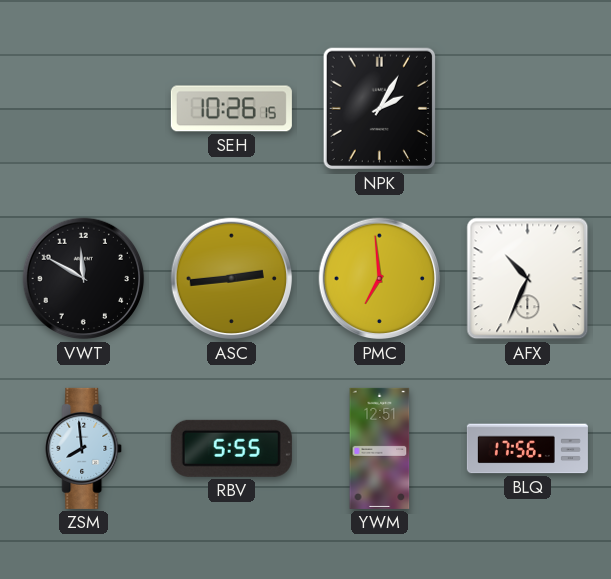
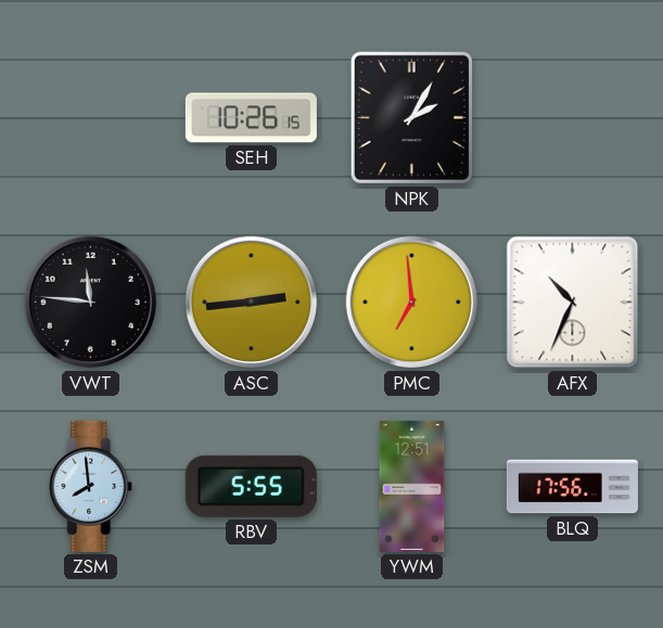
VWT: 11:50 -> 11:46
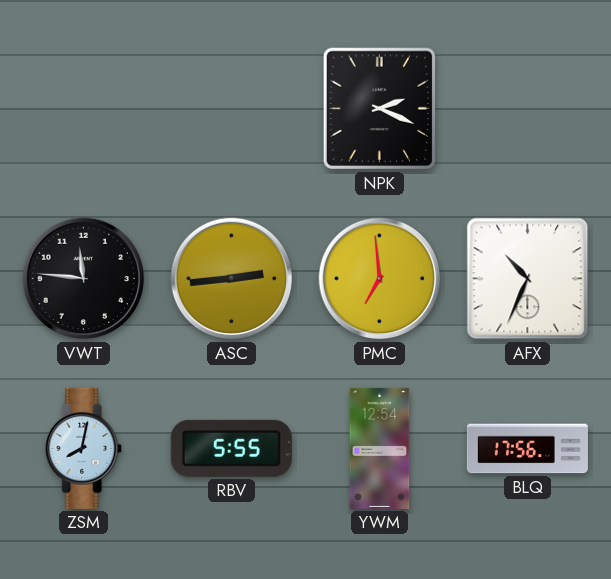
SEH: 10:26 -> none
NPK: 2:05 -> 2:19
ZSM: 7:59 -> 8:02
YWM: 12:51 -> 12:54
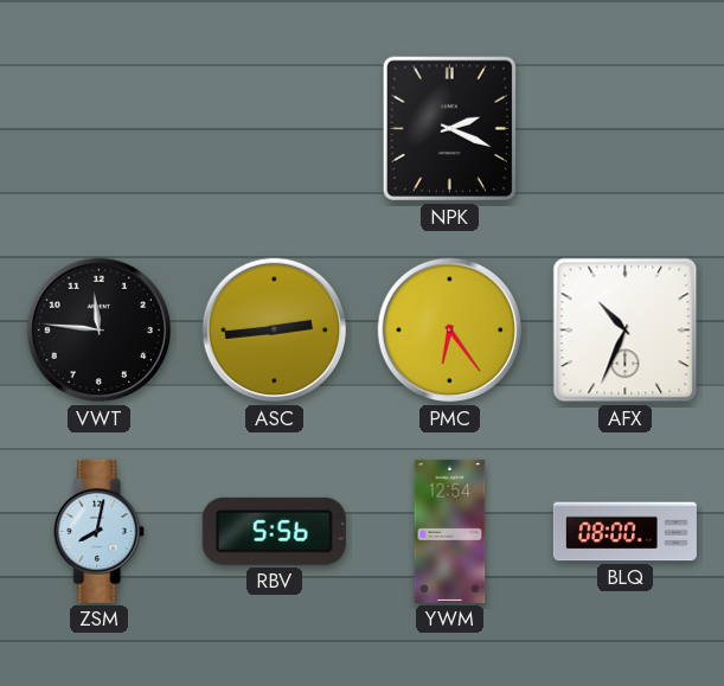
PMC: 6:59 -> 6:24
RBV: 5:55 -> 5:56
BLQ: 17:56 -> 08:00
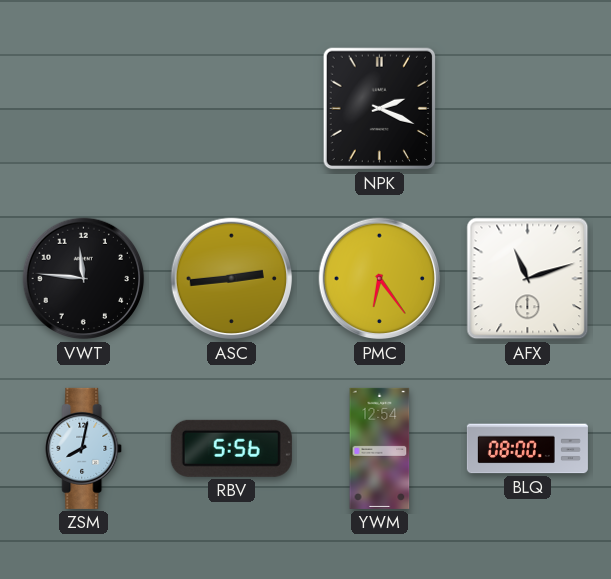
AFX: 10:34 -> 11:12
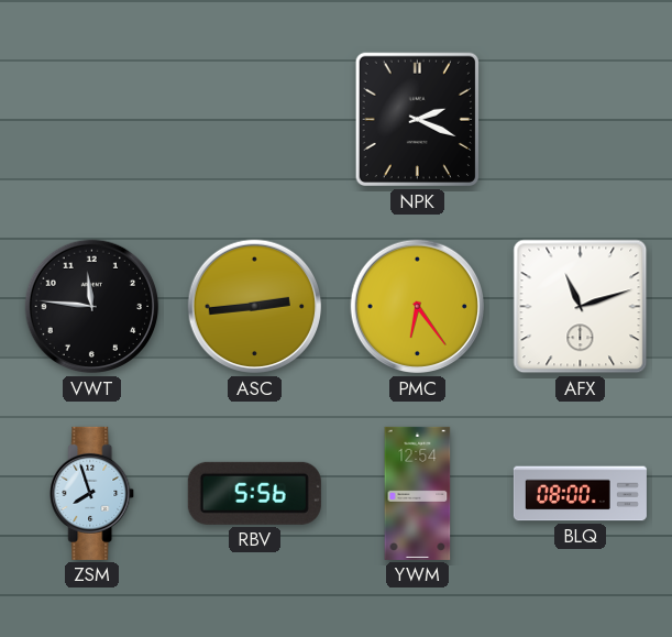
ZSM: 8:02 -> 7:57
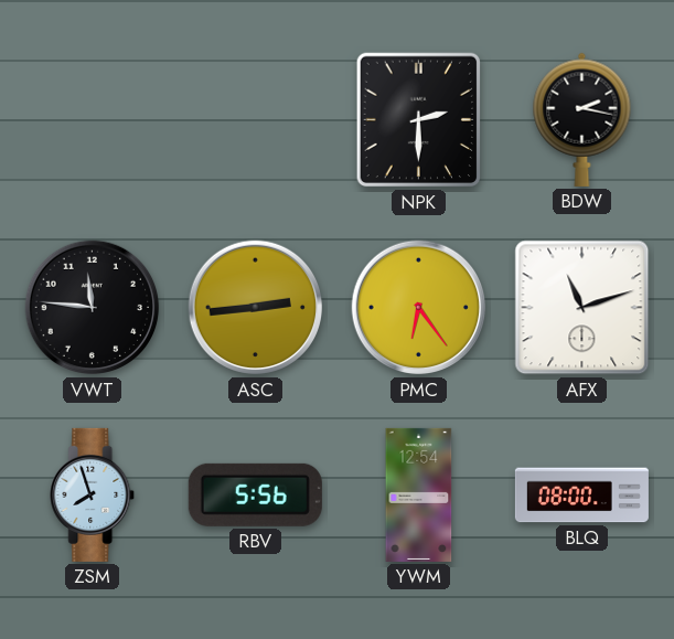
NPK: 2:19 -> 2:30
BDW: none -> 2:17
